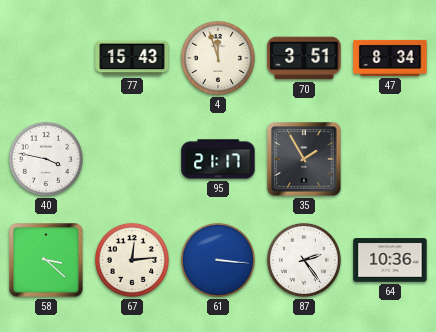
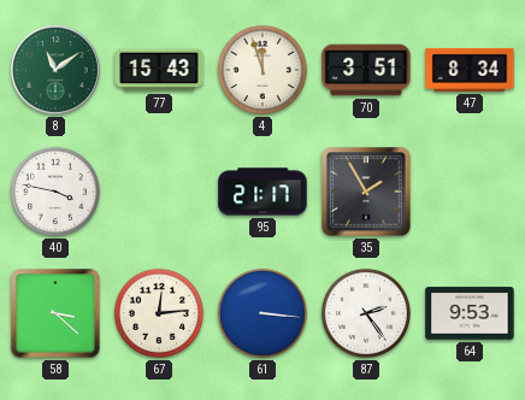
8: none -> 11:09
64: 10:36 -> 9:53
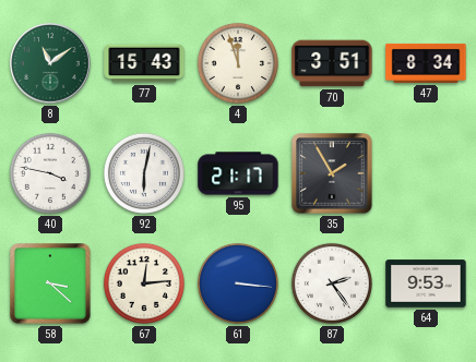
92: none -> 6:02
